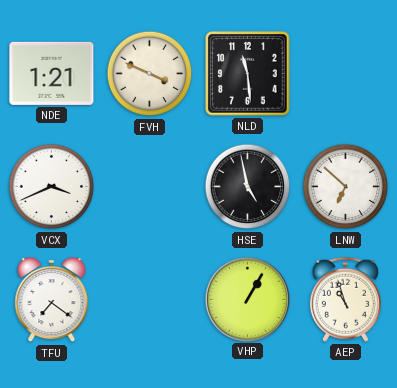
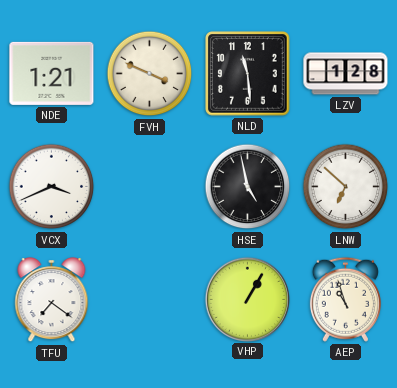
LZV: none -> 1:28
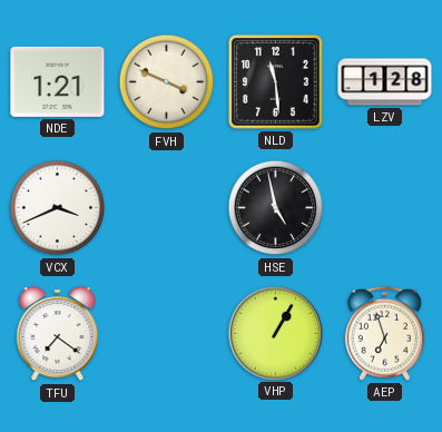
LNW: 6:52 -> none
AEP: 10:57 -> 6:57
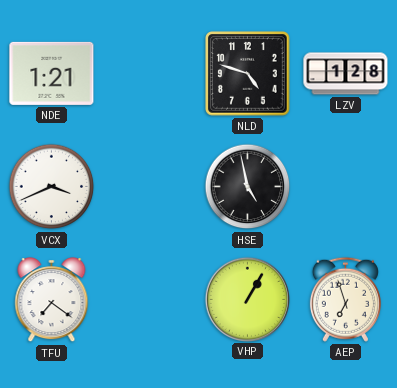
FVH: 3:49 -> none
NLD: 11:29 -> 4:48
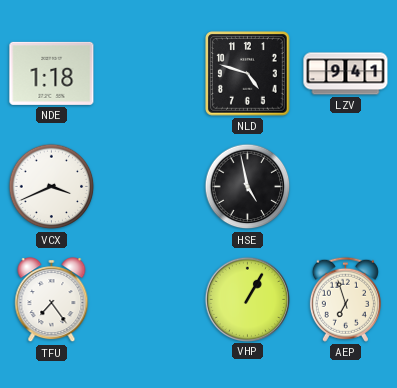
NDE: 1:21 -> 1:18
LZV: 1:28 -> 9:41
TFU: 7:21 -> 7:24
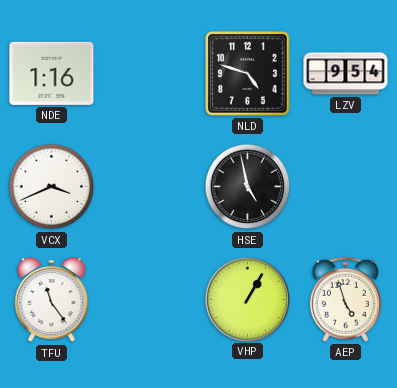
NDE: 1:18 -> 1:16
LZV: 9:41 -> 9:54
TFU: 7:24 -> 11:24
AEP: 6:57 -> 4:57
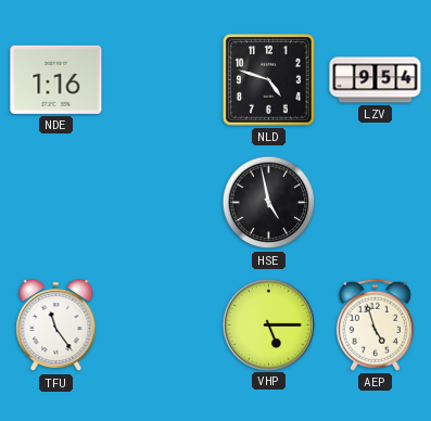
VCX: 3:41 -> none
VHP: 1:05 -> 5:15
